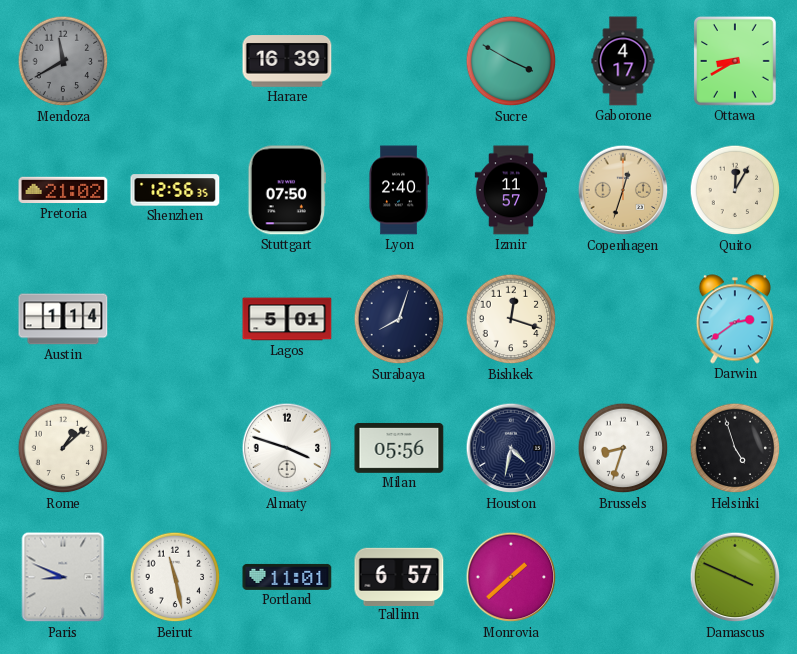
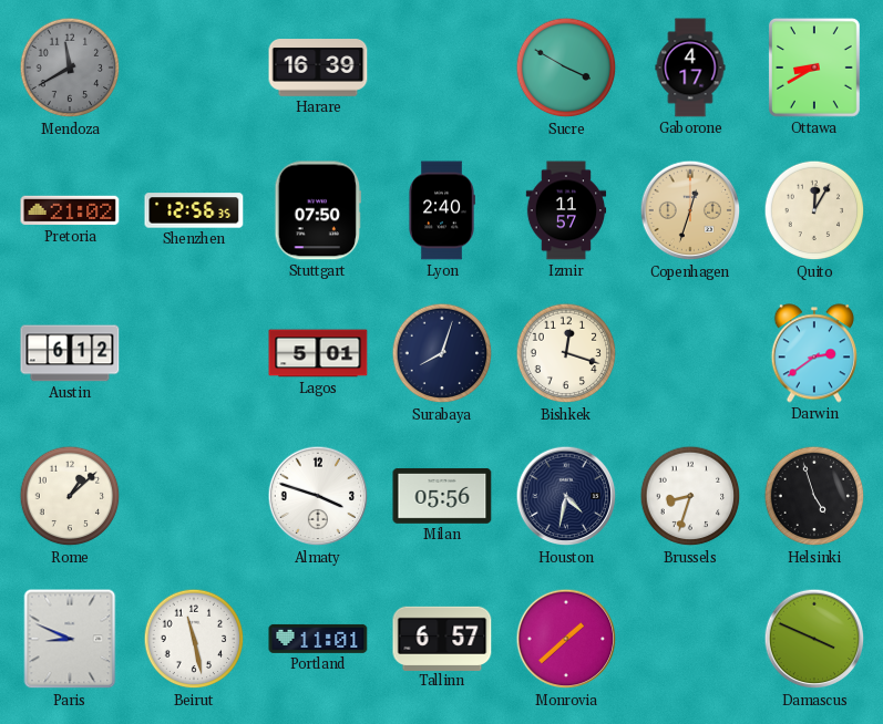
Austin: 1:14 -> 6:12
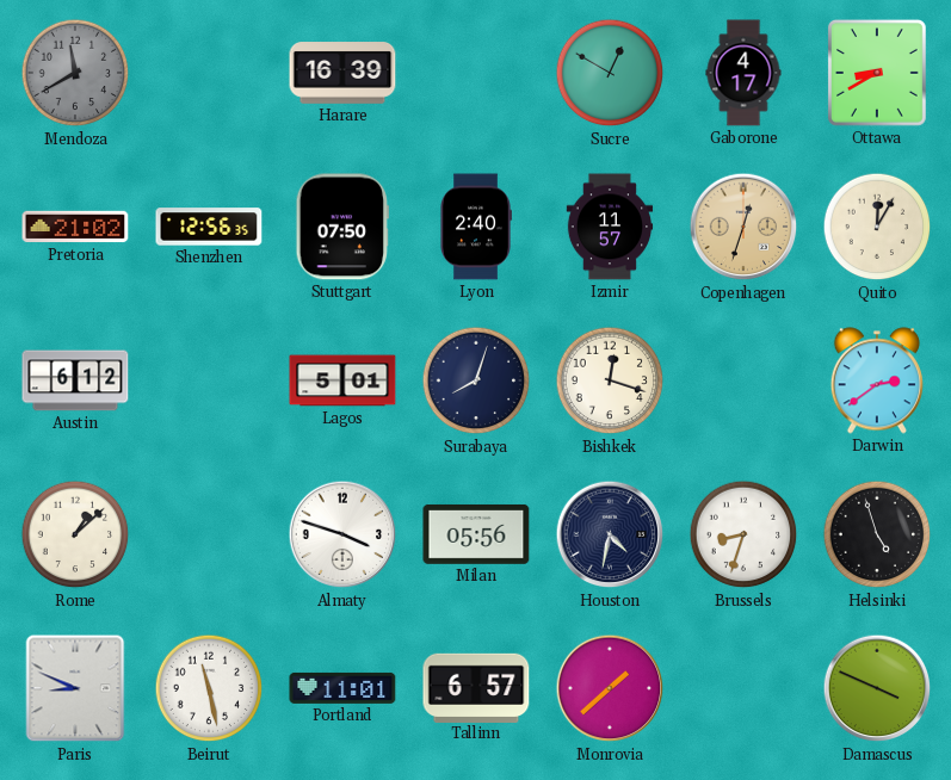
Sucre: 3:50 -> 12:50
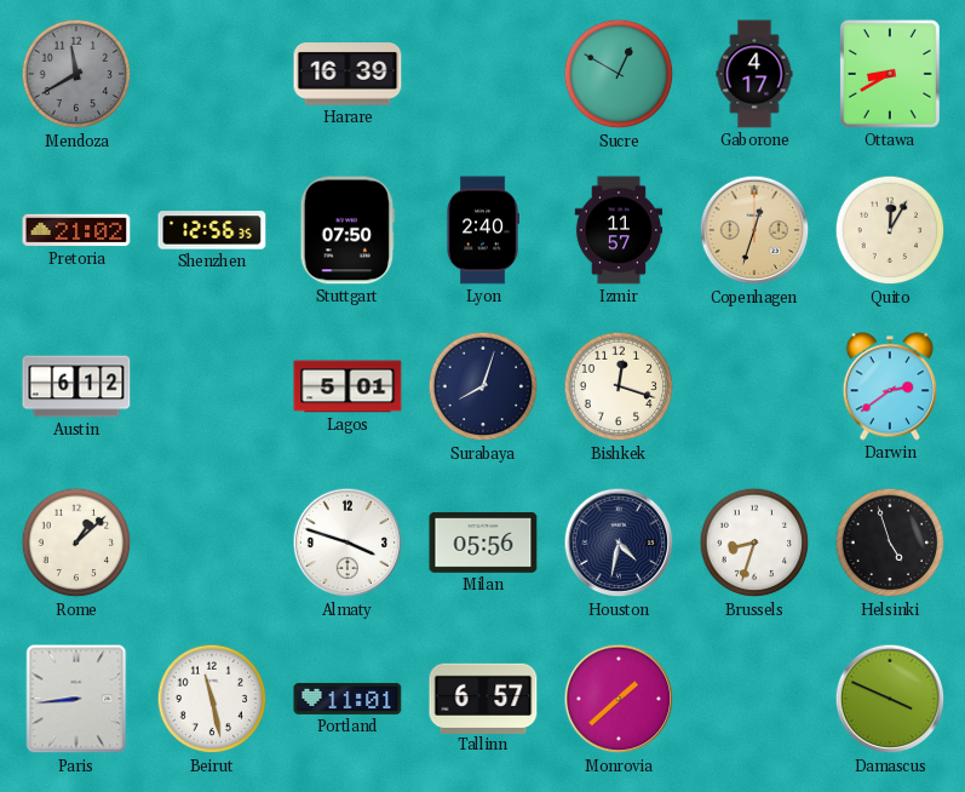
Paris: 8:49 -> 8:44
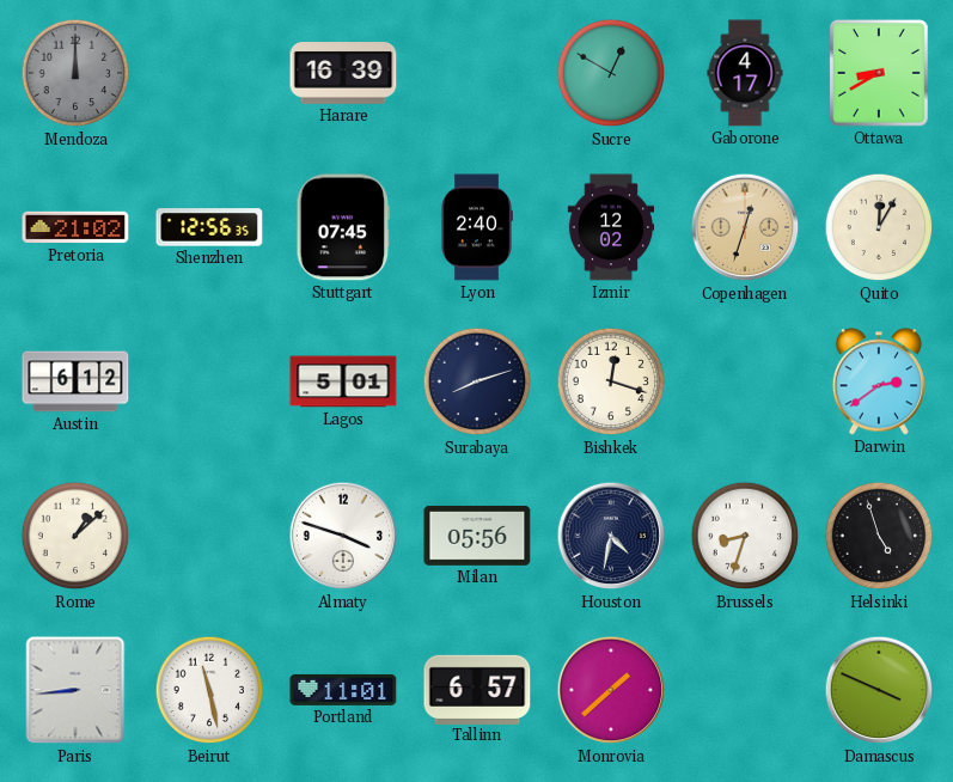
Mendoza: 11:40 -> 12:00
Stuttgart: 07:50 -> 07:45
Izmir: 11:57 -> 12:02
Surabaya: 8:03 -> 8:12
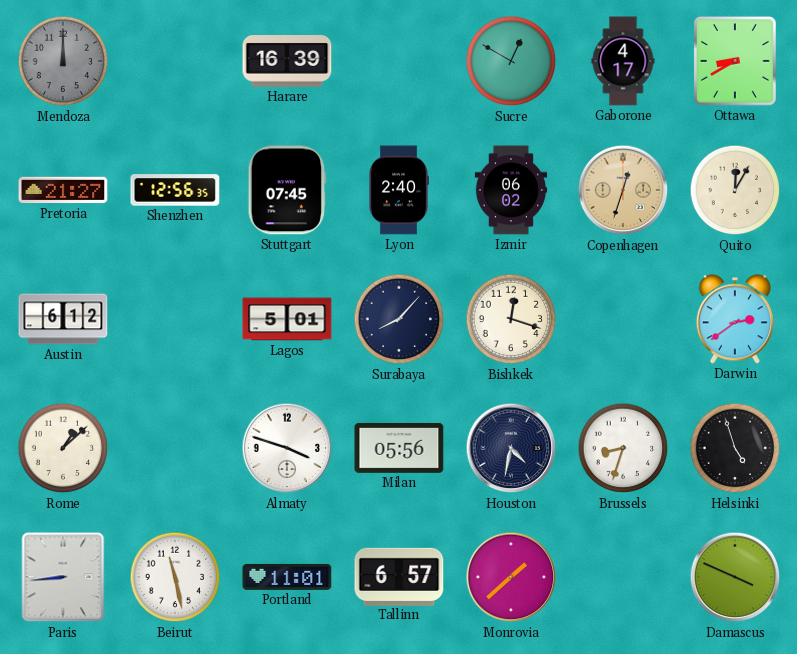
Pretoria: 21:02 -> 21:27
Izmir: 12:02 -> 06:02
Surabaya: 8:12 -> 8:07
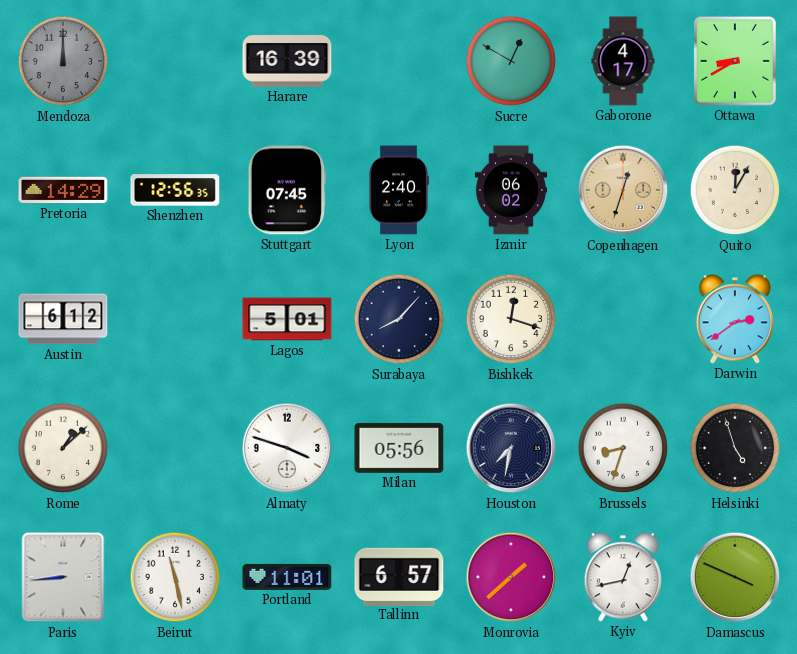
Pretoria: 21:27 -> 14:29
Houston: 4:32 -> 7:32
Kyiv: none -> 12:43
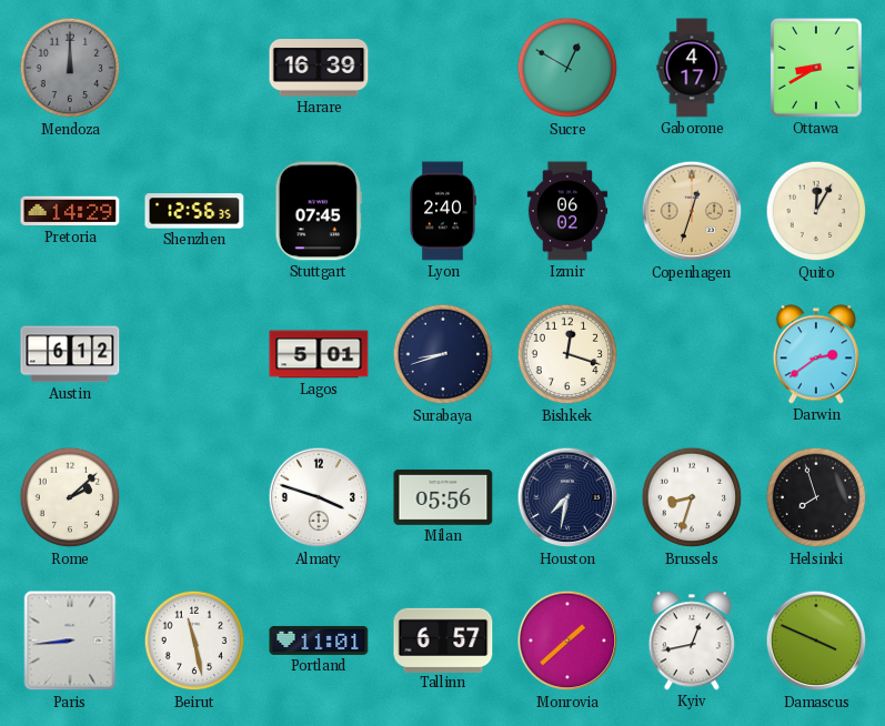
Surabaya: 8:07 -> 8:42
Rome: 1:08 -> 2:08
Helsinki: 4:57 -> 7:57
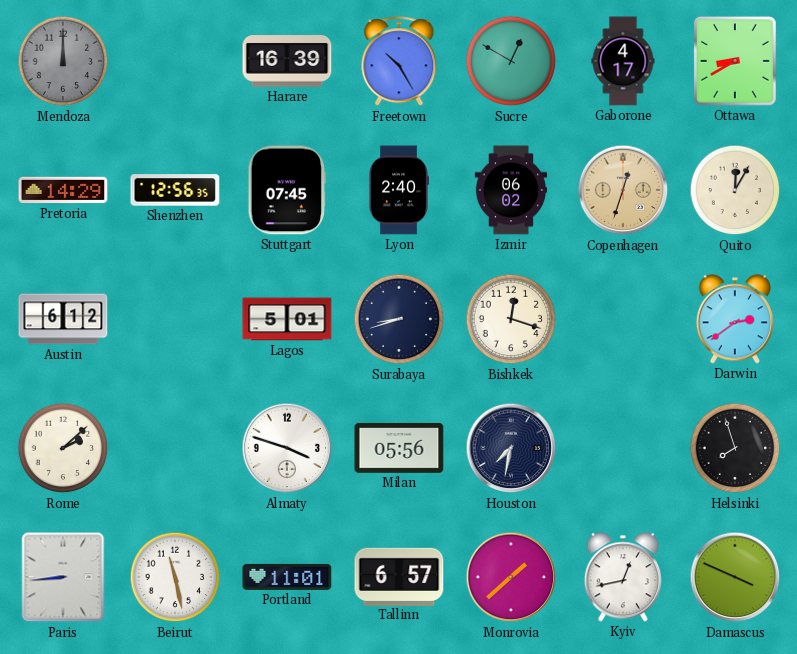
Freetown: none -> 10:25
Brussels: 8:33 -> none
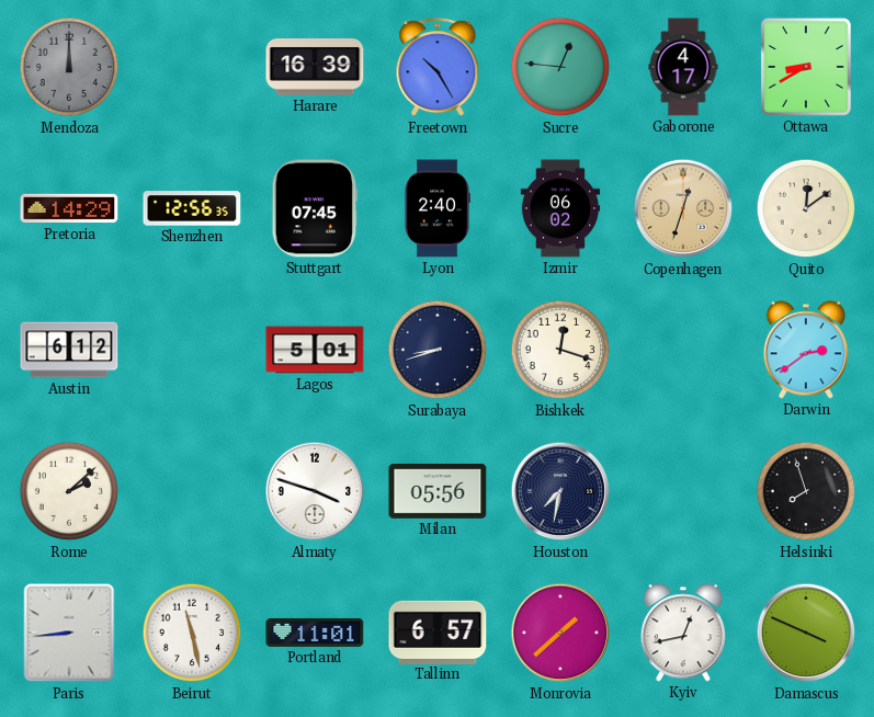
Sucre: 12:50 -> 12:46
Quito: 12:05 -> 12:09
